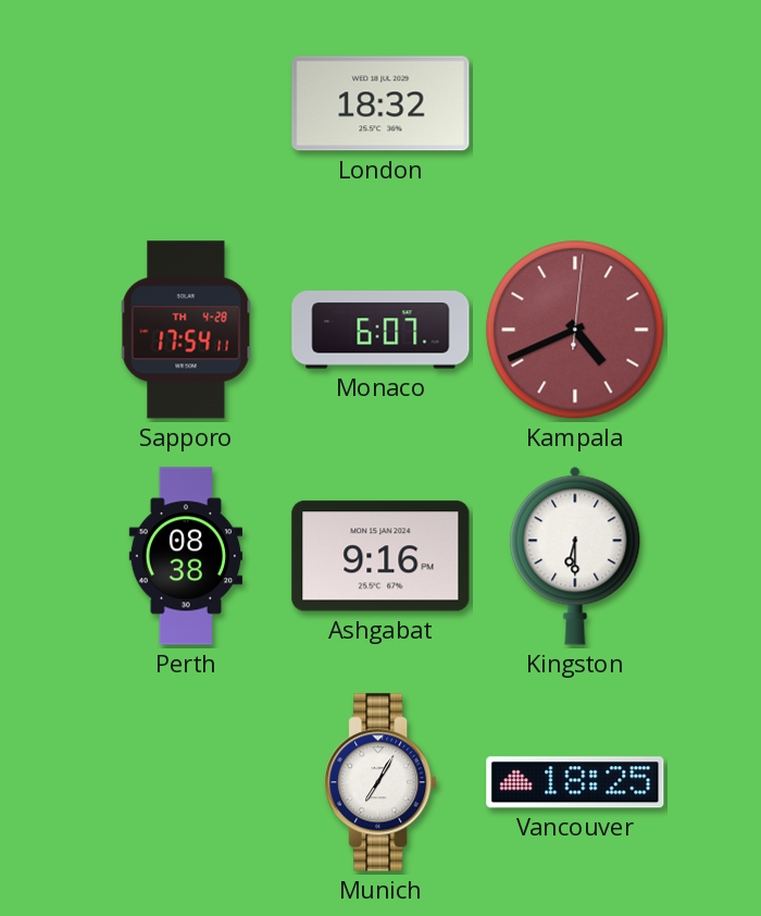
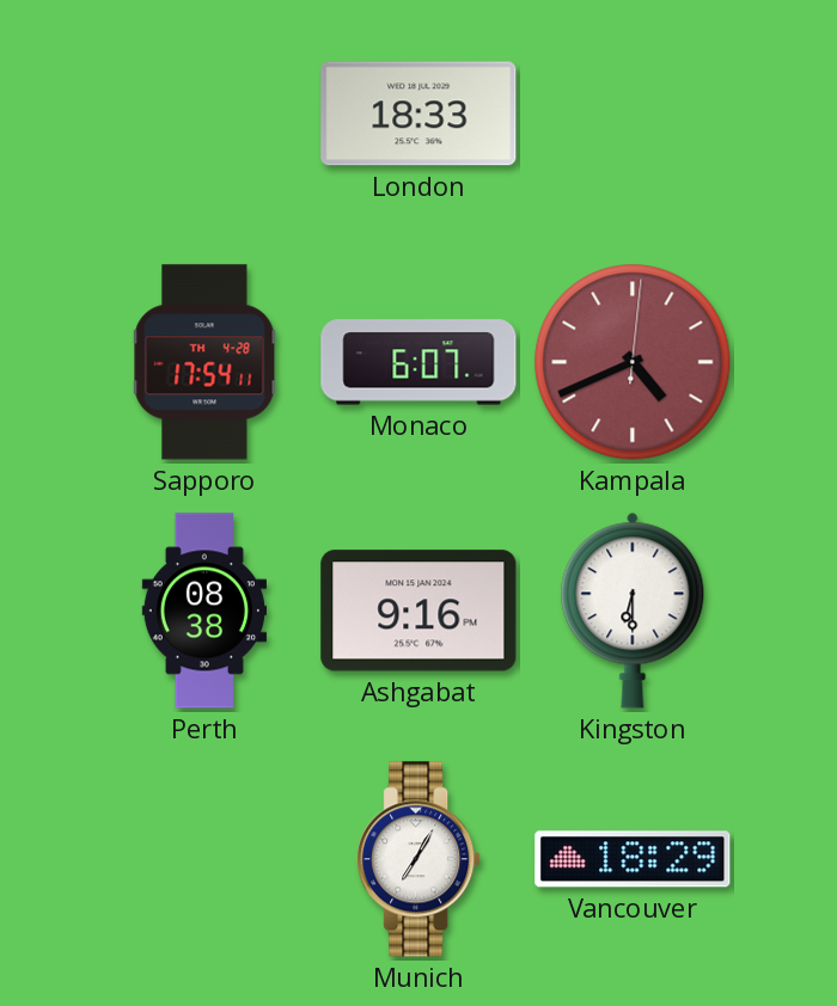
London: 18:32 -> 18:33
Vancouver: 18:25 -> 18:29
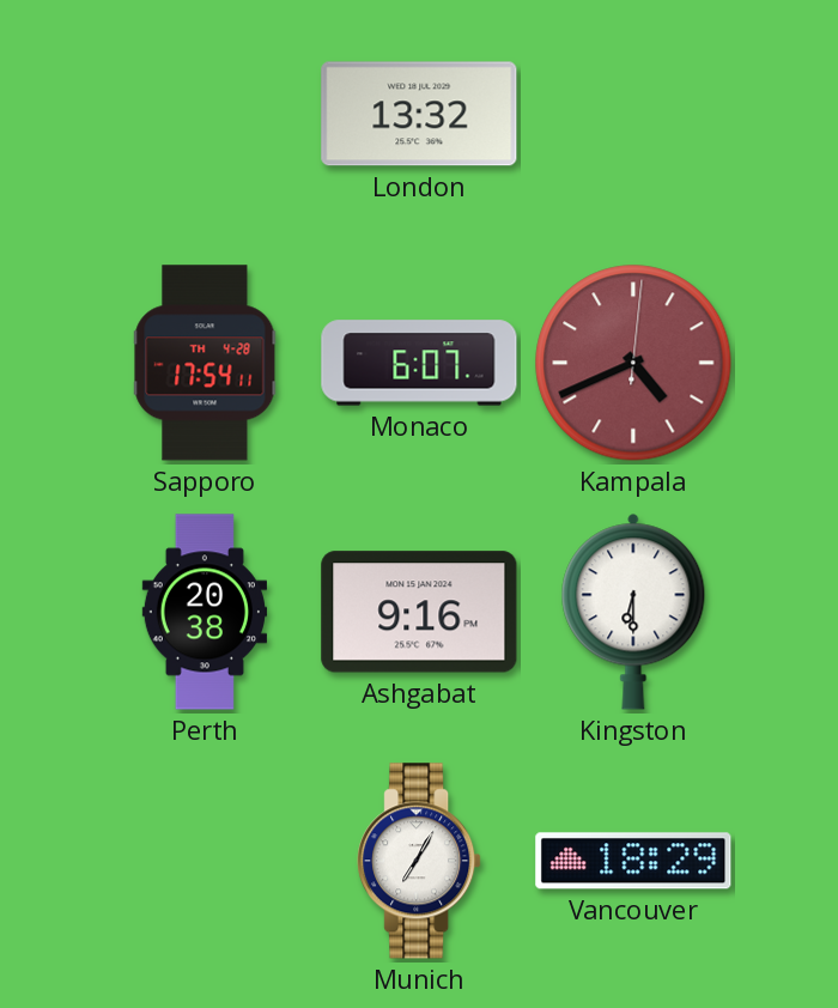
London: 18:33 -> 13:32
Perth: 08:38 -> 20:38
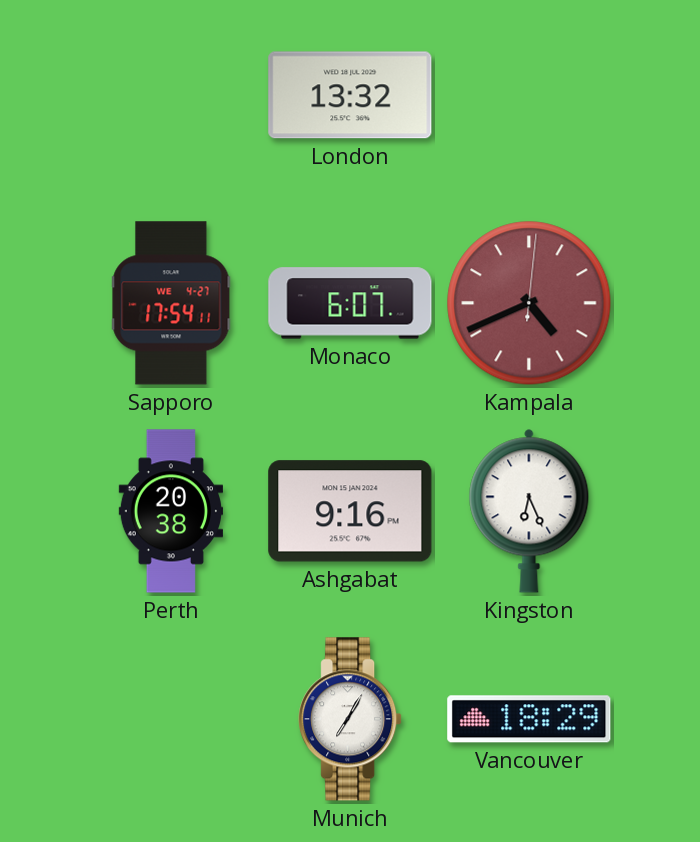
Sapporo date: TH 4-28 -> WE 4-27
Kingston: 6:30 -> 6:26
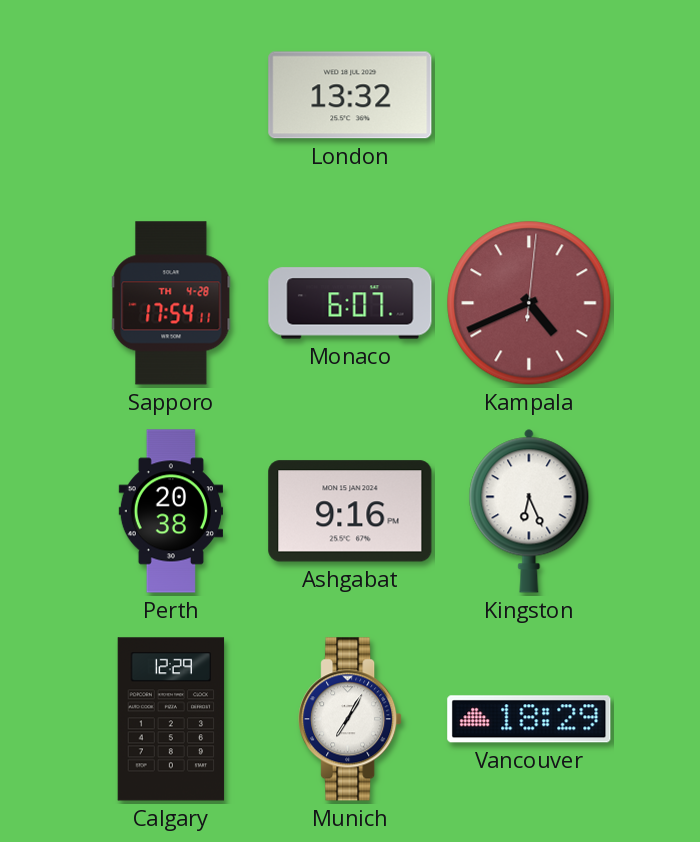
Sapporo date: WE 4-27 -> TH 4-28
Calgary: none -> 12:29
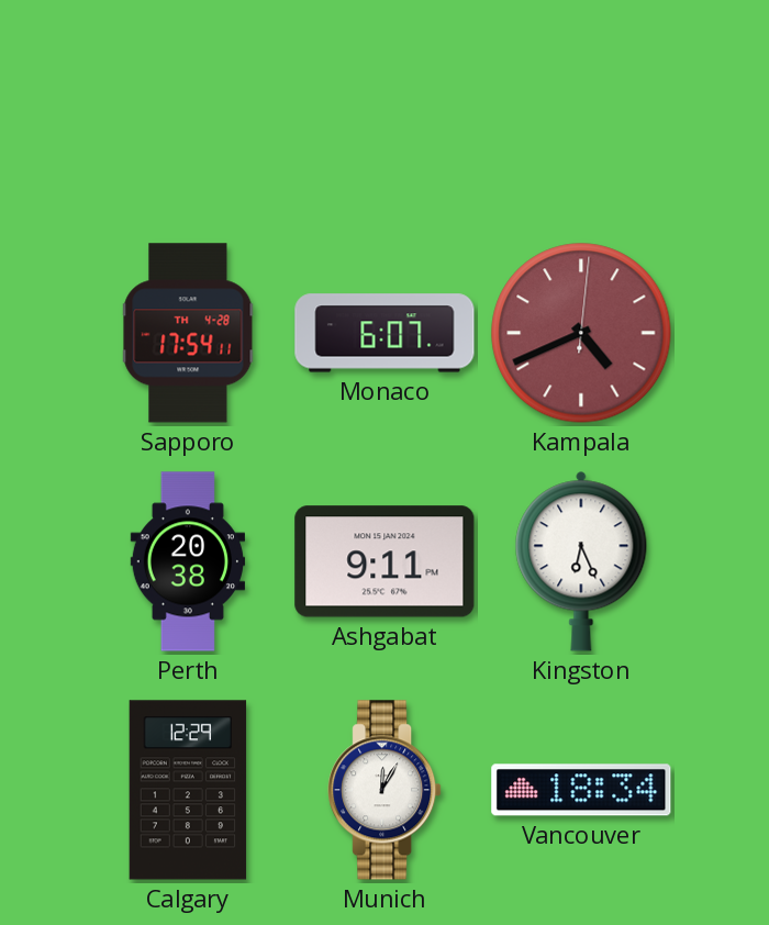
London: 13:32 -> none
Ashgabat: 9:16 -> 9:11
Munich: 7:05 -> 12:05
Vancouver: 18:29 -> 18:34
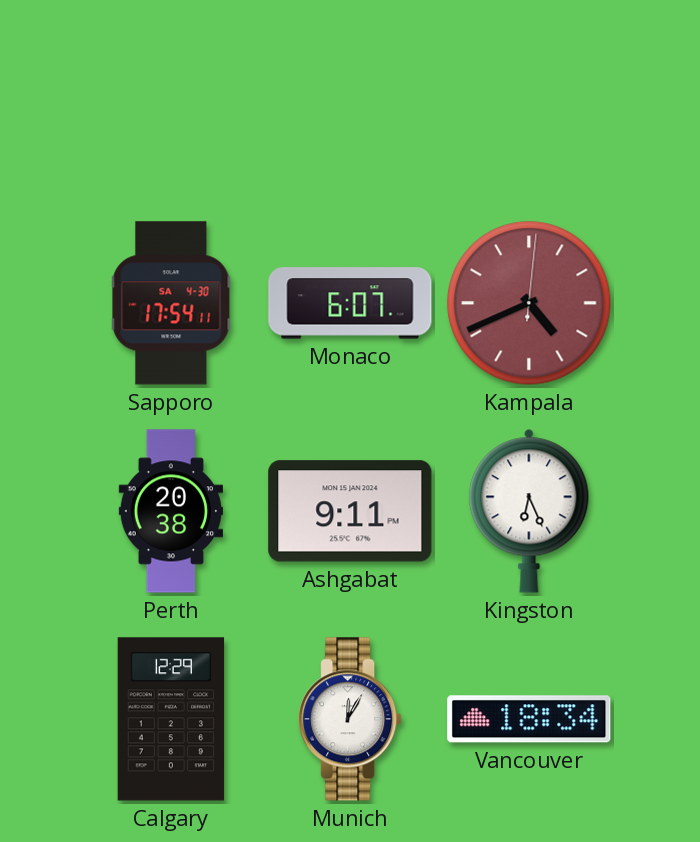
Sapporo date: TH 4-28 -> SA 4-30
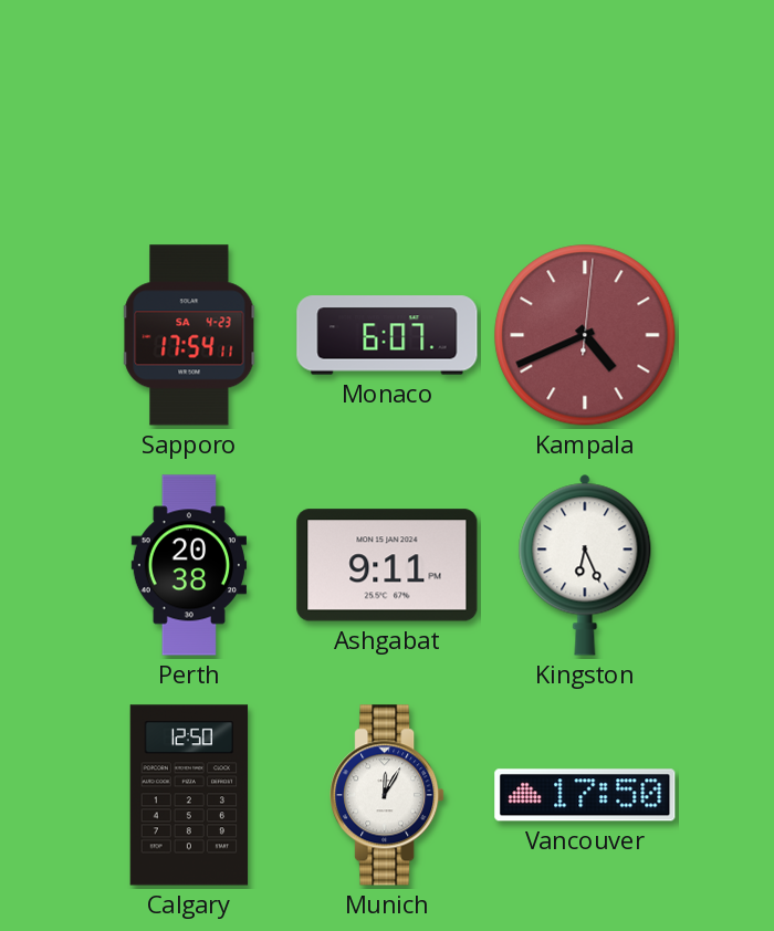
Sapporo date: SA 4-30 -> SA 4-23
Calgary: 12:29 -> 12:50
Vancouver: 18:34 -> 17:50
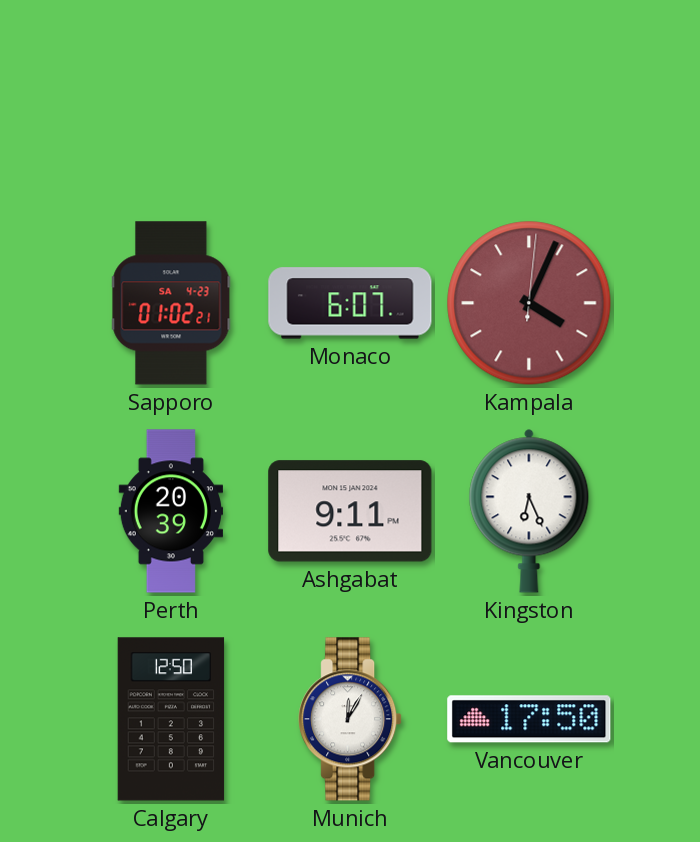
Sapporo: 17:54 -> 01:02
Kampala: 4:41 -> 4:04
Perth: 20:38 -> 20:39
